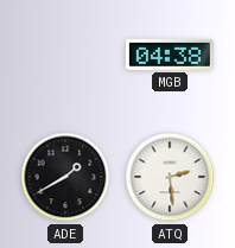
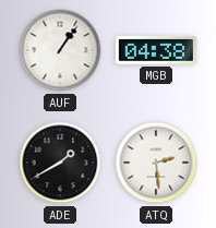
AUF: none -> 1:06
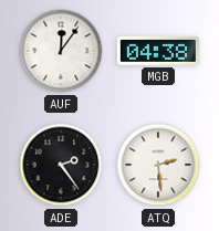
AUF: 1:06 -> 12:06
ADE: 1:40 -> 2:24
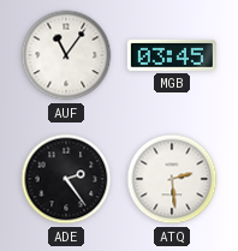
AUF: 12:06 -> 11:06
MGB: 04:38 -> 03:45
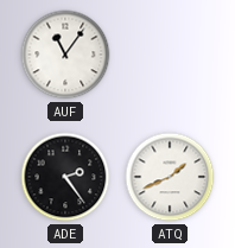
MGB: 03:45 -> none
ATQ: 2:29 -> 1:41
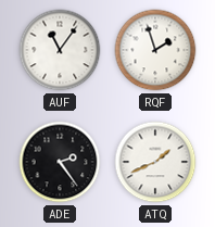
RQF: none -> 1:57
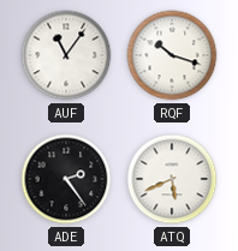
RQF: 1:57 -> 10:18
ATQ: 1:41 -> 5:41
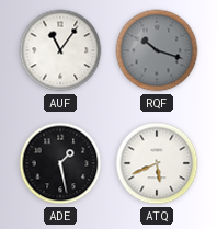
RQF dial: white -> grey
ADE: 2:24 -> 1:28
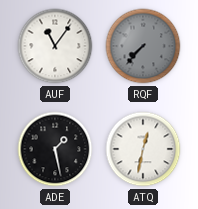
RQF: 10:18 -> 7:37
ATQ: 5:41 -> 12:32
